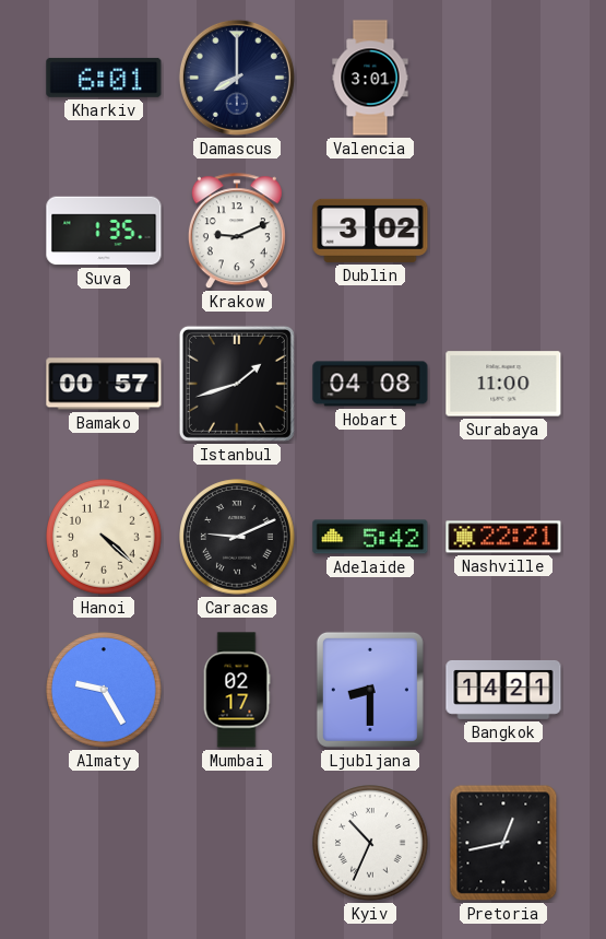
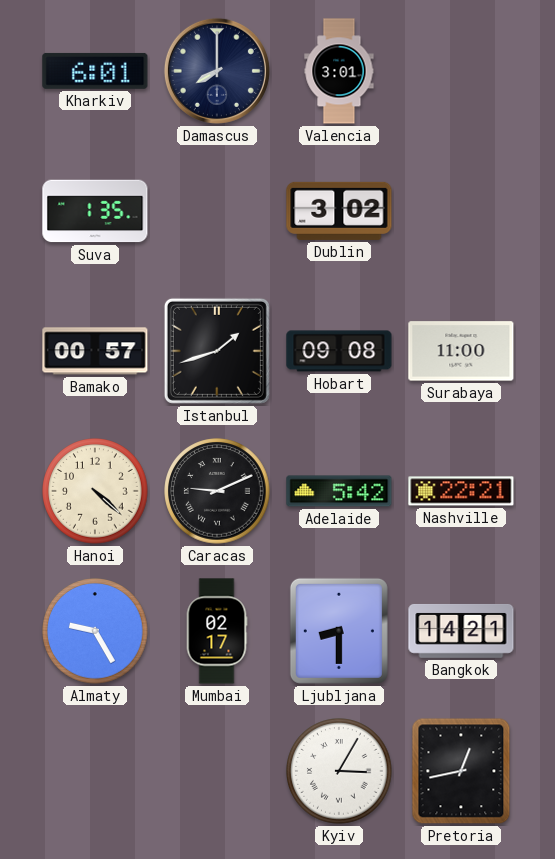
Krakow: 9:11 -> none
Hobart: 04:08 -> 09:08
Kyiv: 10:34 -> 3:05
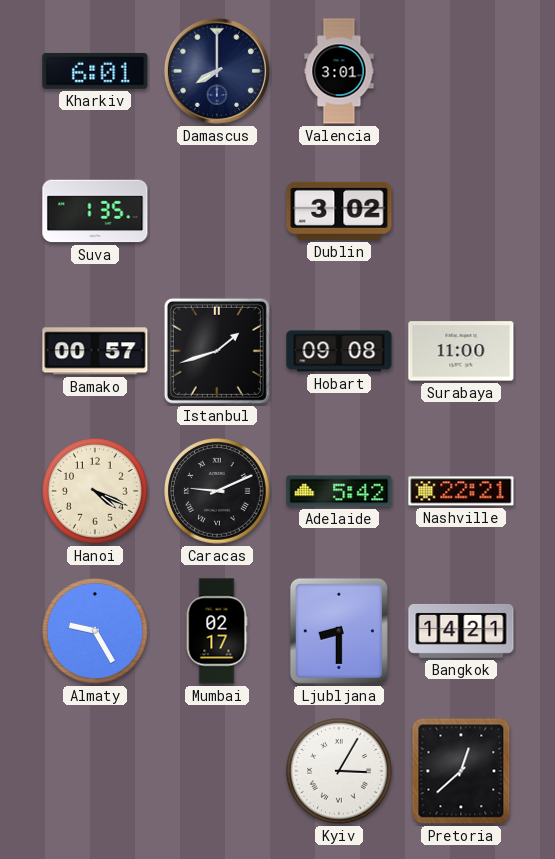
Hanoi: 4:22 -> 4:19
Pretoria: 12:43 -> 12:38
